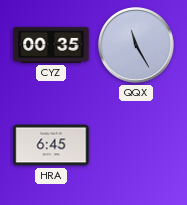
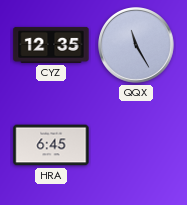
CYZ: 00:35 -> 12:35
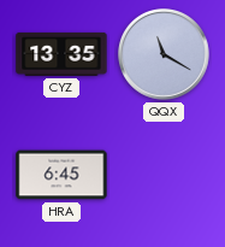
CYZ: 12:35 -> 13:35
QQX: 11:25 -> 11:20
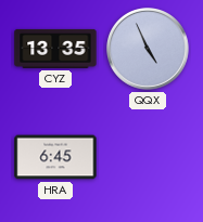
QQX: 11:20 -> 4:56
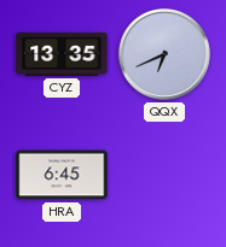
QQX: 4:56 -> 6:41
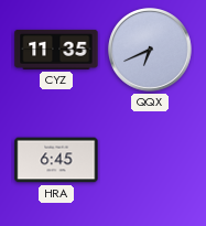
CYZ: 13:35 -> 11:35
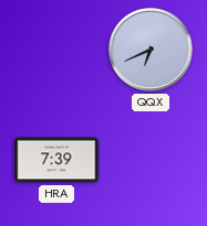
CYZ: 11:35 -> none
HRA: 6:45 -> 7:39
